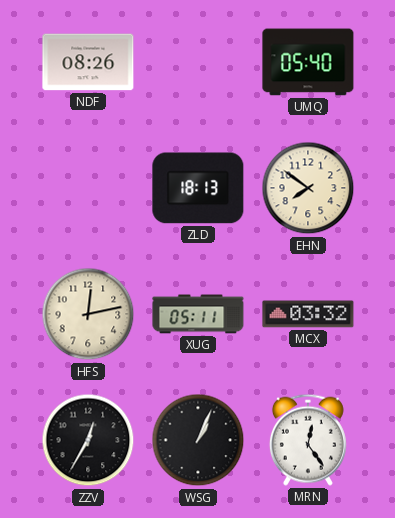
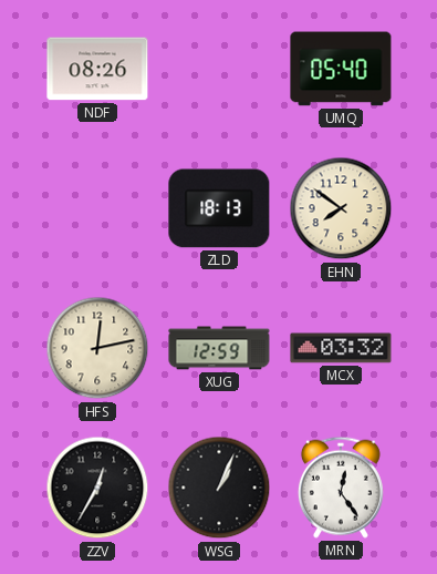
XUG: 05:11 -> 12:59
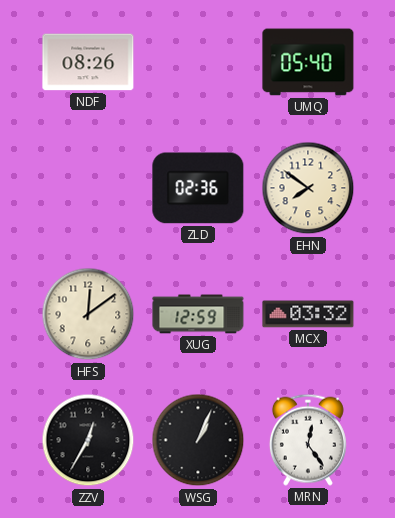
ZLD: 18:13 -> 02:36
HFS: 12:13 -> 12:09
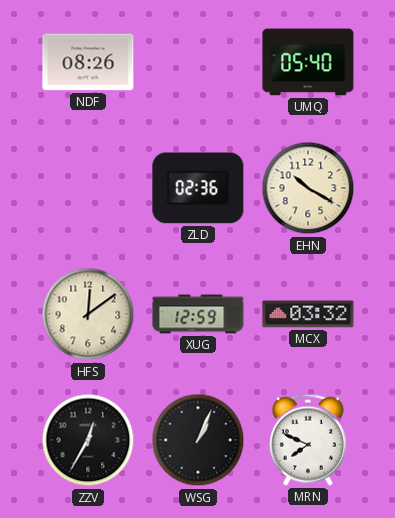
EHN: 7:51 -> 10:20
MRN: 12:24 -> 7:49
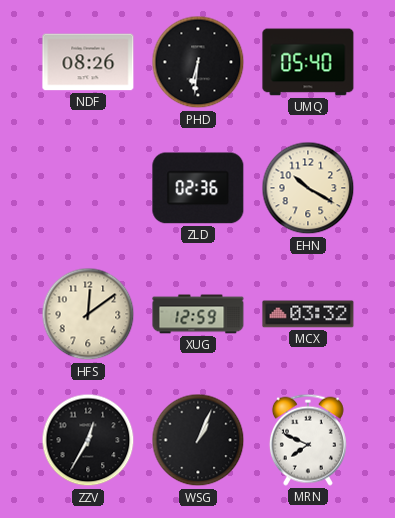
PHD: none -> 6:31
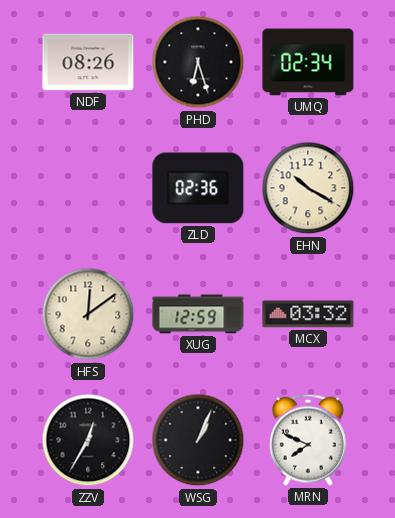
PHD: 6:31 -> 6:27
UMQ: 05:40 -> 02:34
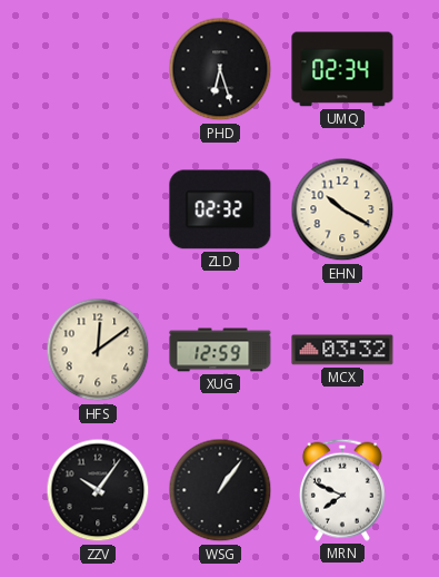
NDF: 08:26 -> none
ZLD: 02:36 -> 02:32
ZZV: 12:35 -> 10:06
WSG: 1:04 -> 1:06
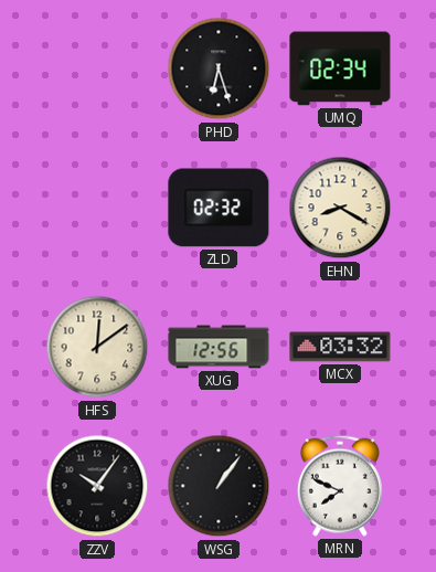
EHN: 10:20 -> 8:20
XUG: 12:59 -> 12:56
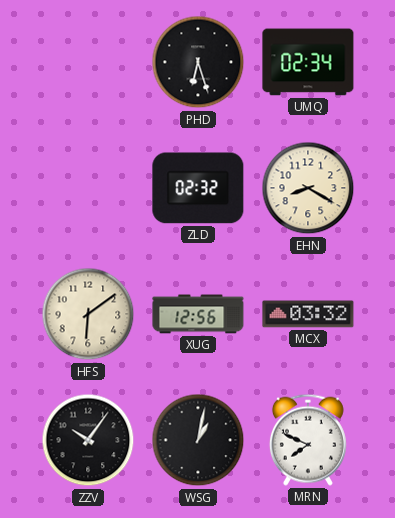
HFS: 12:09 -> 6:09
WSG: 1:06 -> 1:02
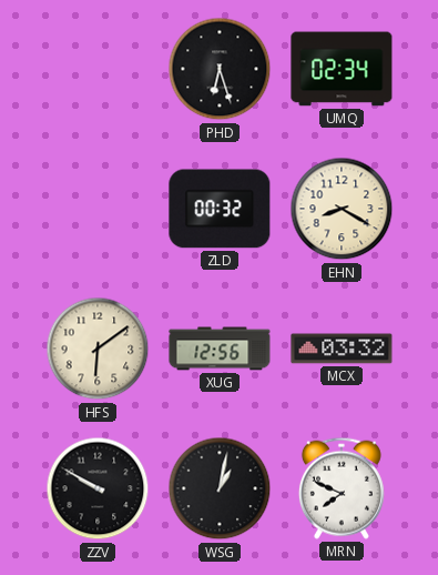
ZLD: 02:32 -> 00:32
ZZV: 10:06 -> 9:50
